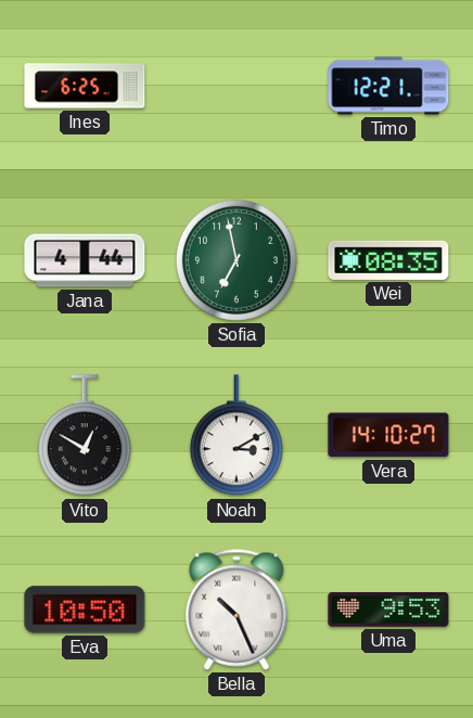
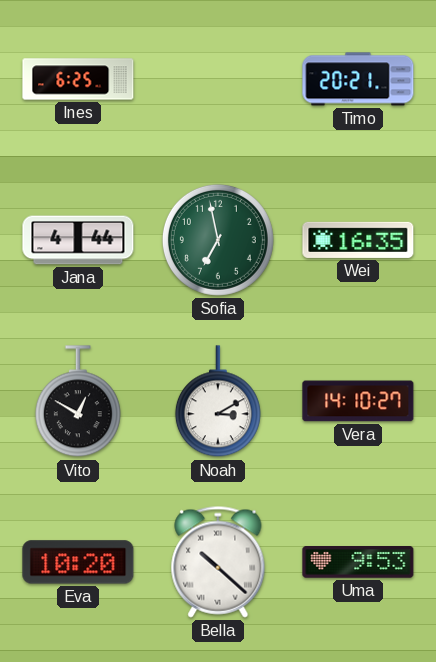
Timo: 12:21 -> 20:21
Wei: 08:35 -> 16:35
Eva: 10:50 -> 10:20
Bella: 10:26 -> 10:22
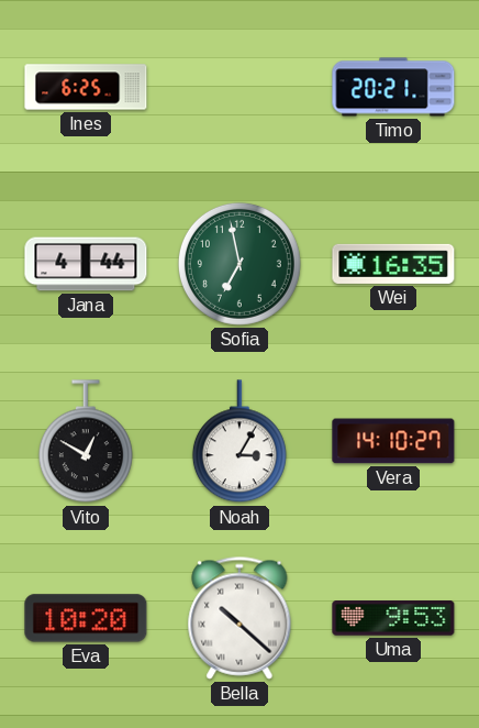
Noah: 3:10 -> 3:05
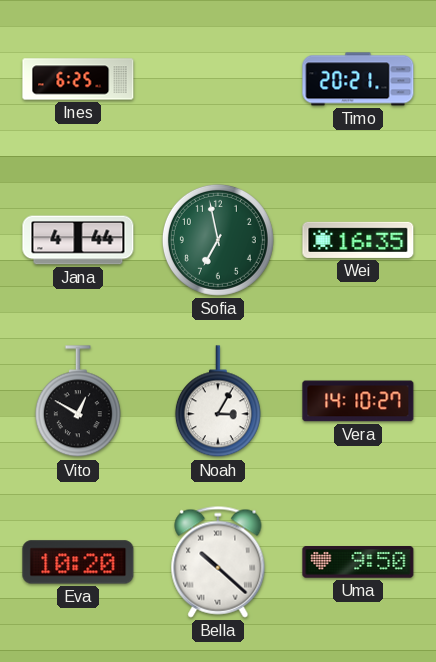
Uma: 9:53 -> 9:50
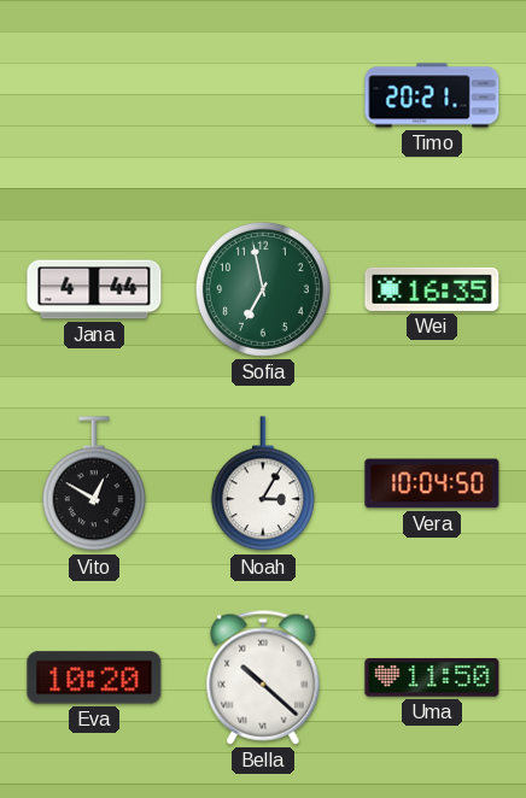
Ines: 6:25 -> none
Vera: 14:10 -> 10:04
Uma: 9:50 -> 11:50
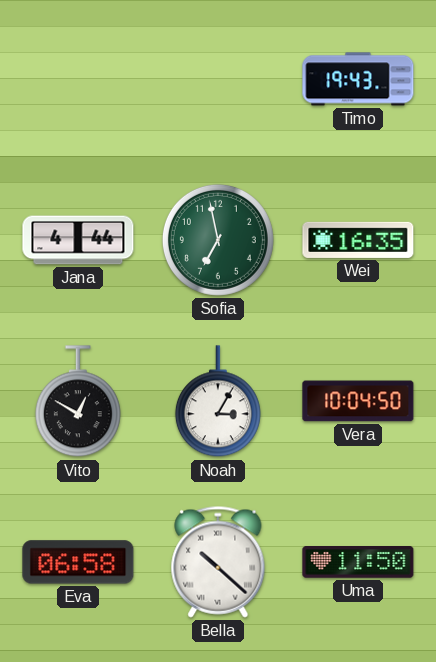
Timo: 20:21 -> 19:43
Eva: 10:20 -> 06:58
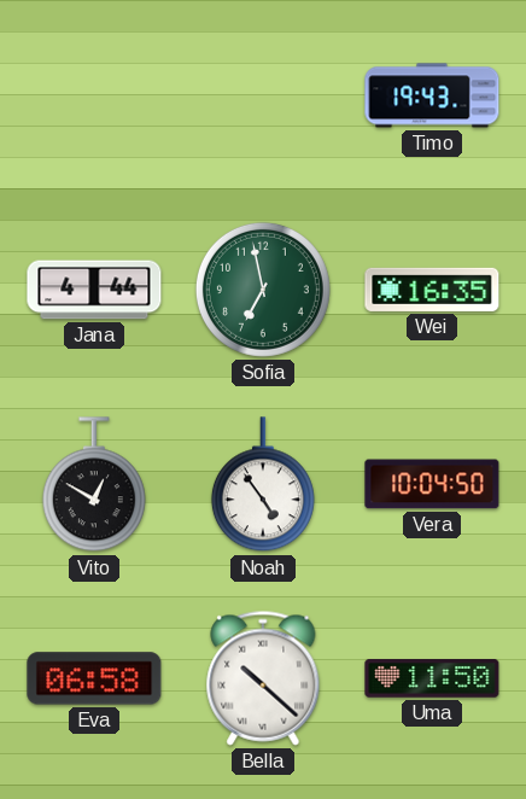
Noah: 3:05 -> 4:54
